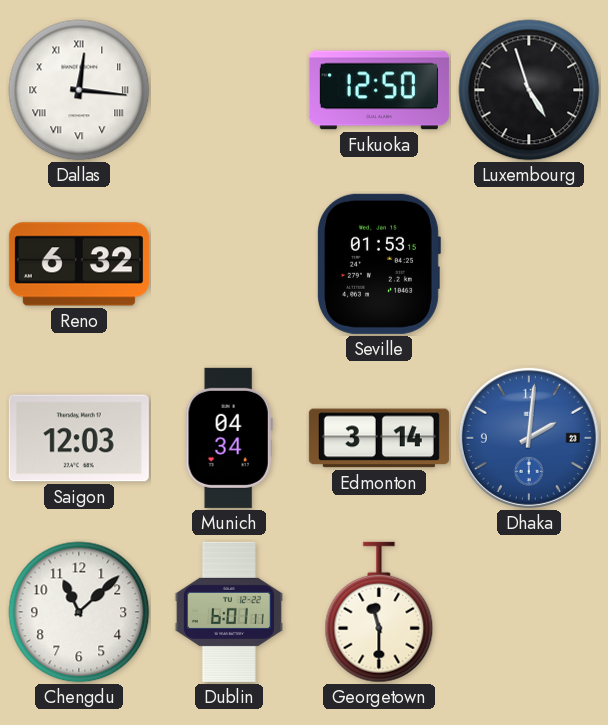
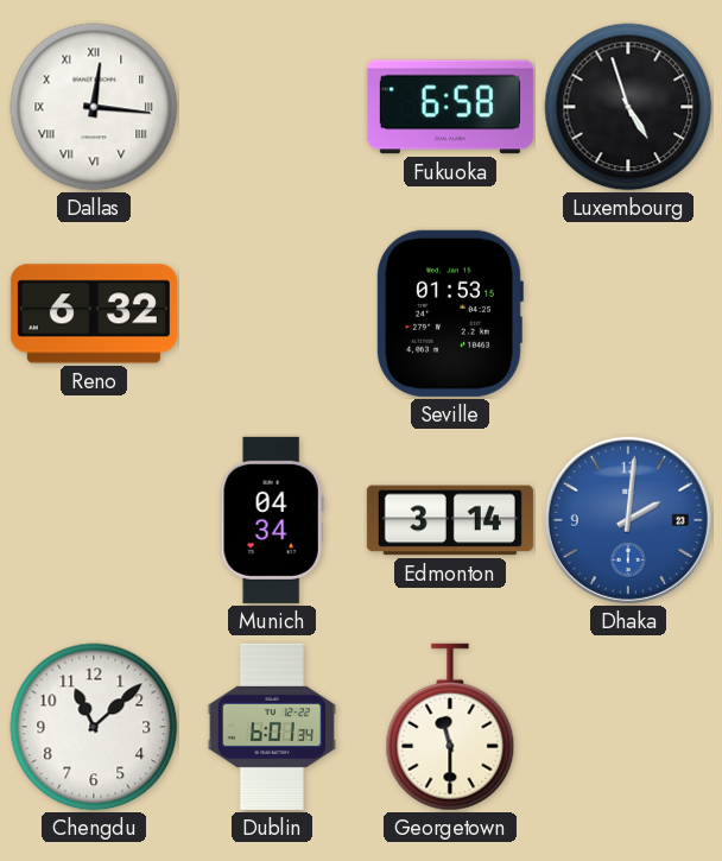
Fukuoka: 12:50 -> 6:58
Saigon: 12:03 -> none
Dublin: 6:01:11 -> 6:01:34
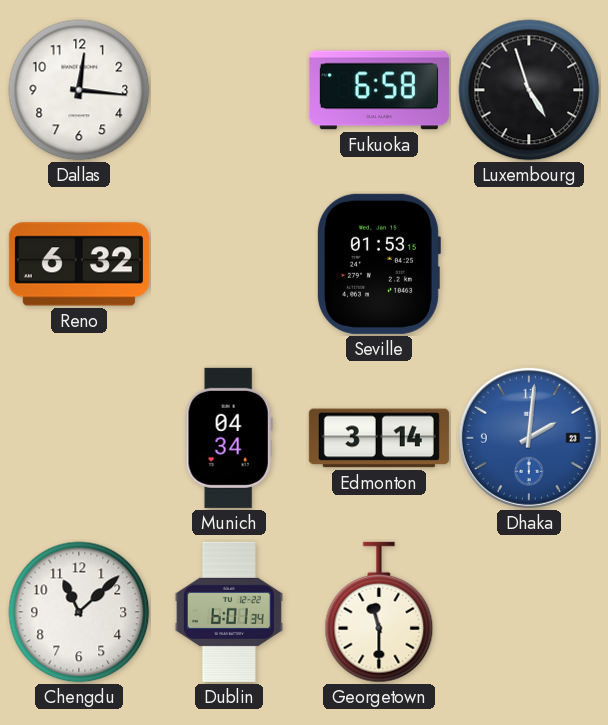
Dallas numerals: Roman -> Arabic
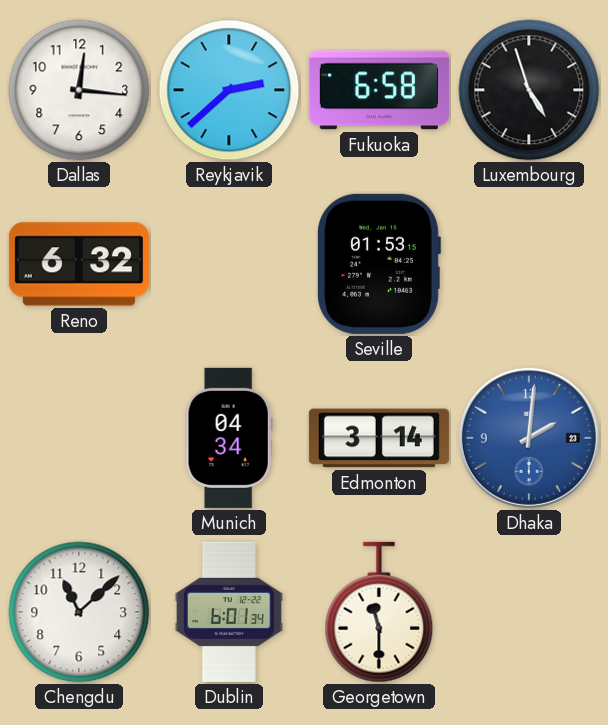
Reykjavik: none -> 2:38
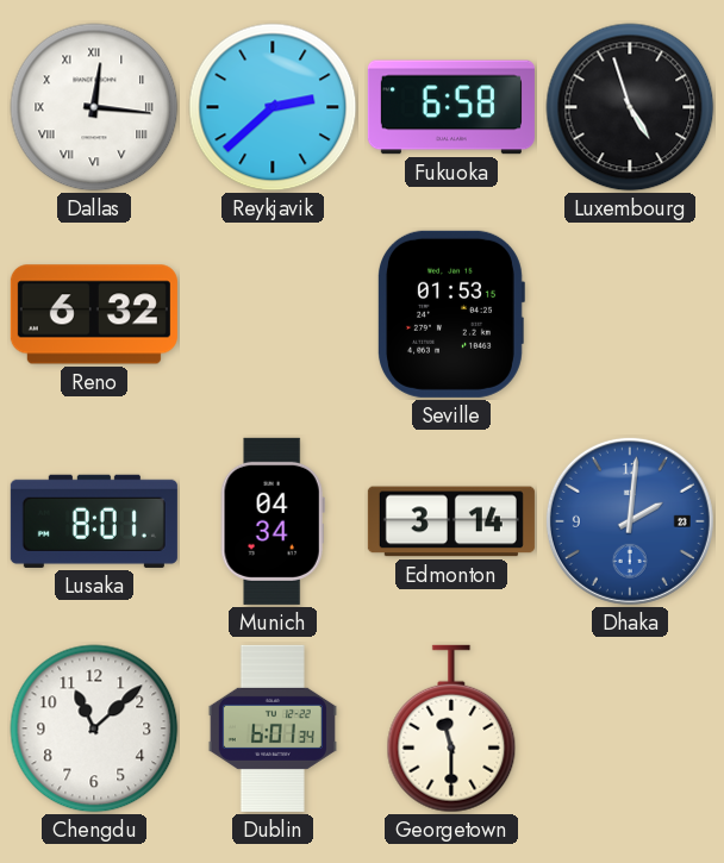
Dallas numerals: Arabic -> Roman
Lusaka: none -> 8:01
